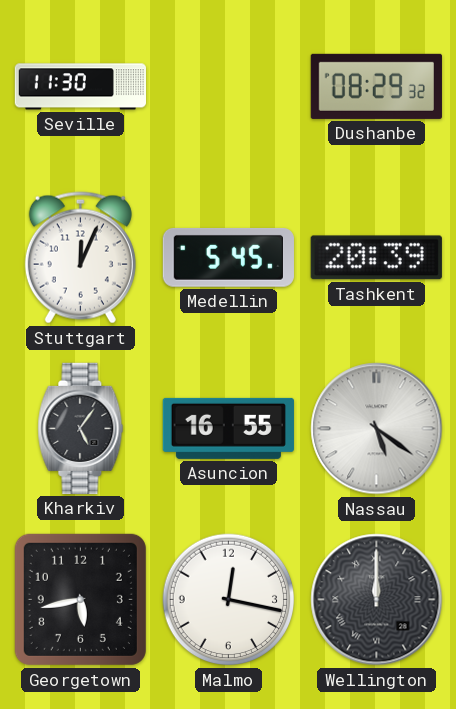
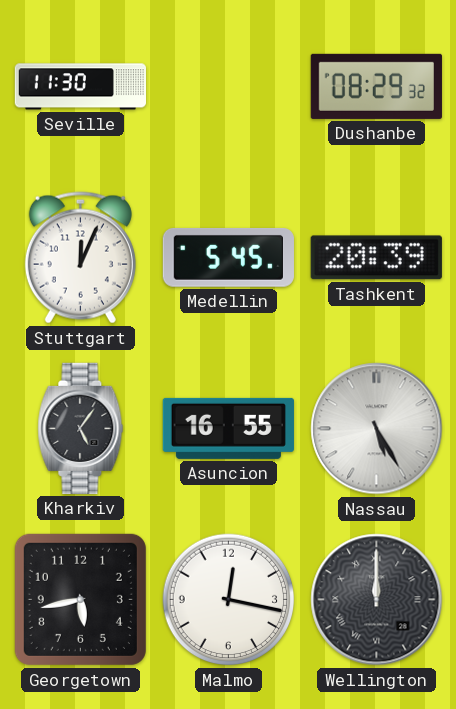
Nassau: 5:21 -> 5:25
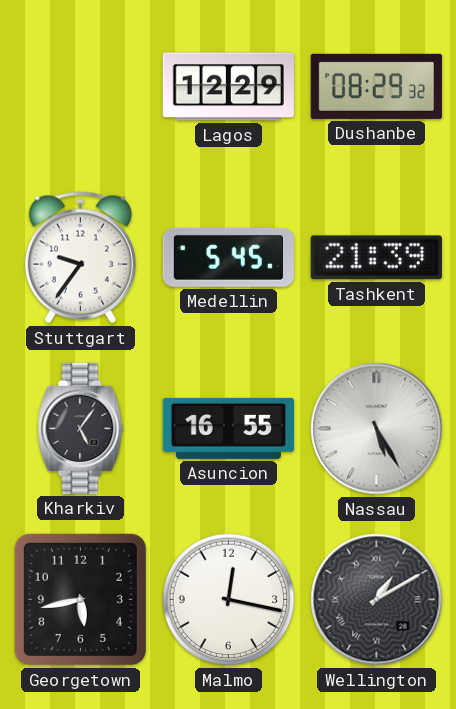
Seville: 11:30 -> none
Lagos: none -> 12:29
Stuttgart: 12:04 -> 9:36
Tashkent: 20:39 -> 21:39
Wellington: 12:00 -> 1:10
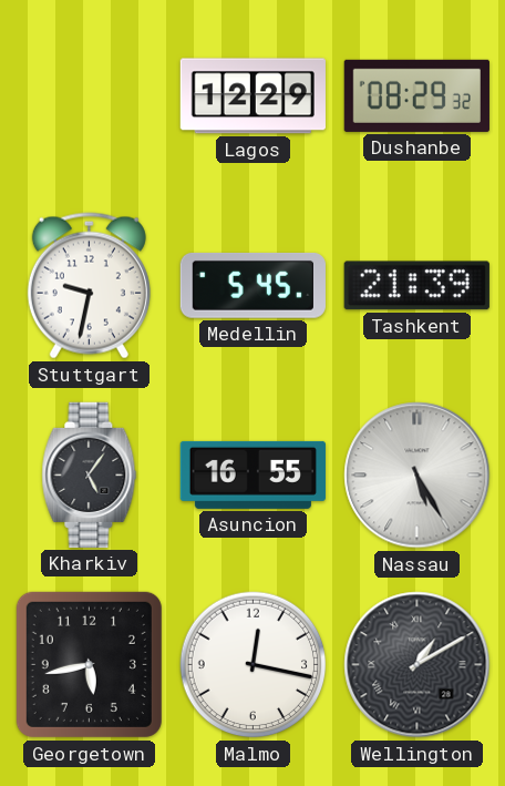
Stuttgart: 9:36 -> 9:32
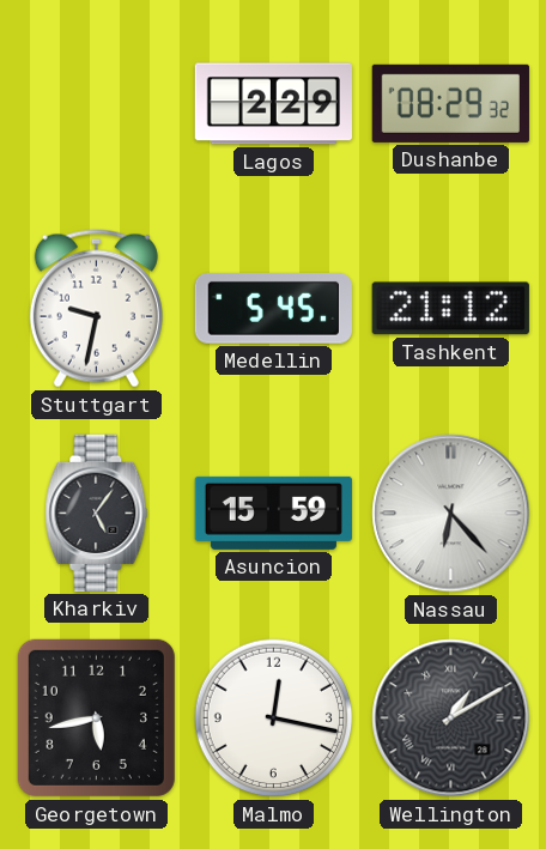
Lagos: 12:29 -> 2:29
Tashkent: 21:39 -> 21:12
Asuncion: 16:55 -> 15:59
Nassau: 5:25 -> 6:23
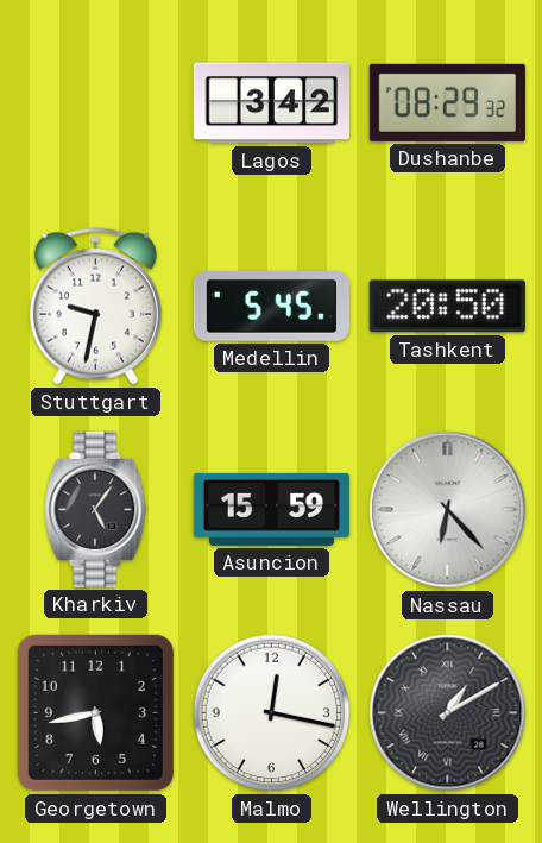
Lagos: 2:29 -> 3:42
Tashkent: 21:12 -> 20:50
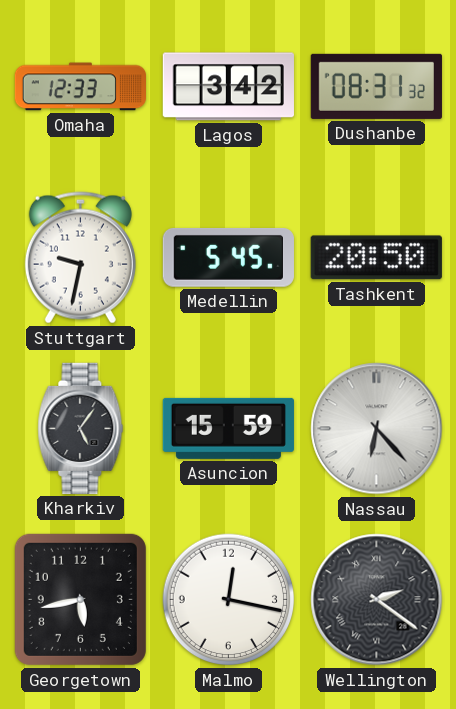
Omaha: none -> 12:33
Dushanbe: 08:29 -> 08:31
Wellington: 1:10 -> 2:21
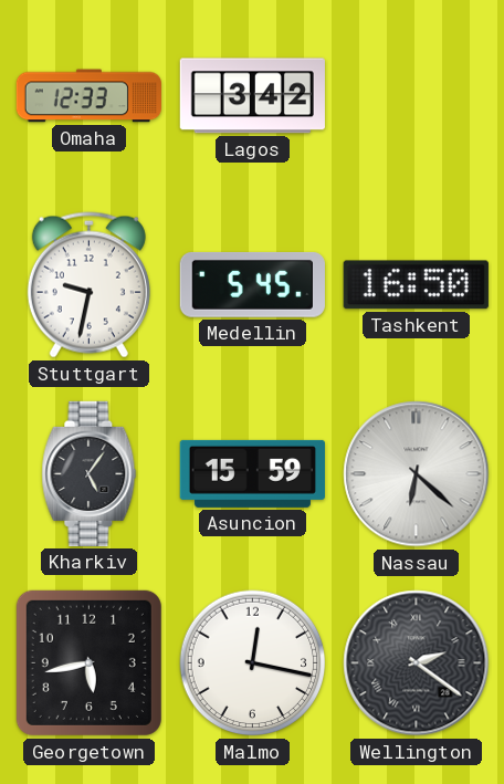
Dushanbe: 08:31 -> none
Tashkent: 20:50 -> 16:50
Nassau: 6:23 -> 6:22
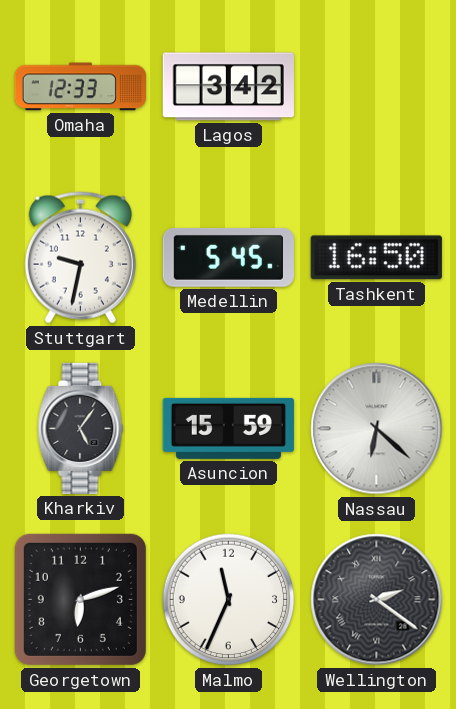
Georgetown: 5:43 -> 6:12
Malmo: 12:17 -> 11:34
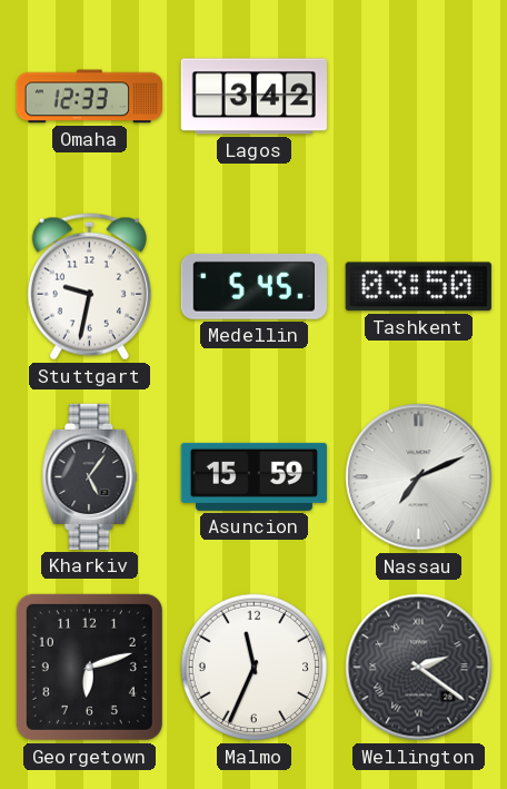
Tashkent: 16:50 -> 03:50
Nassau: 6:22 -> 7:11
